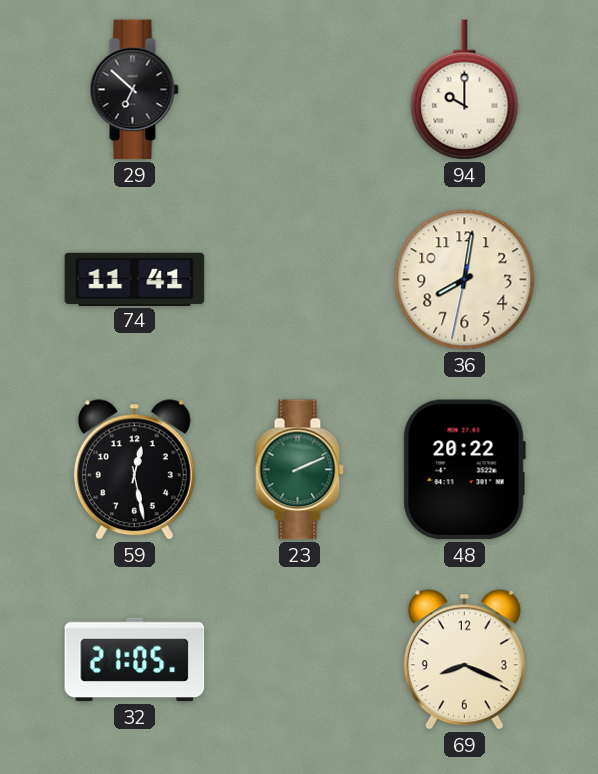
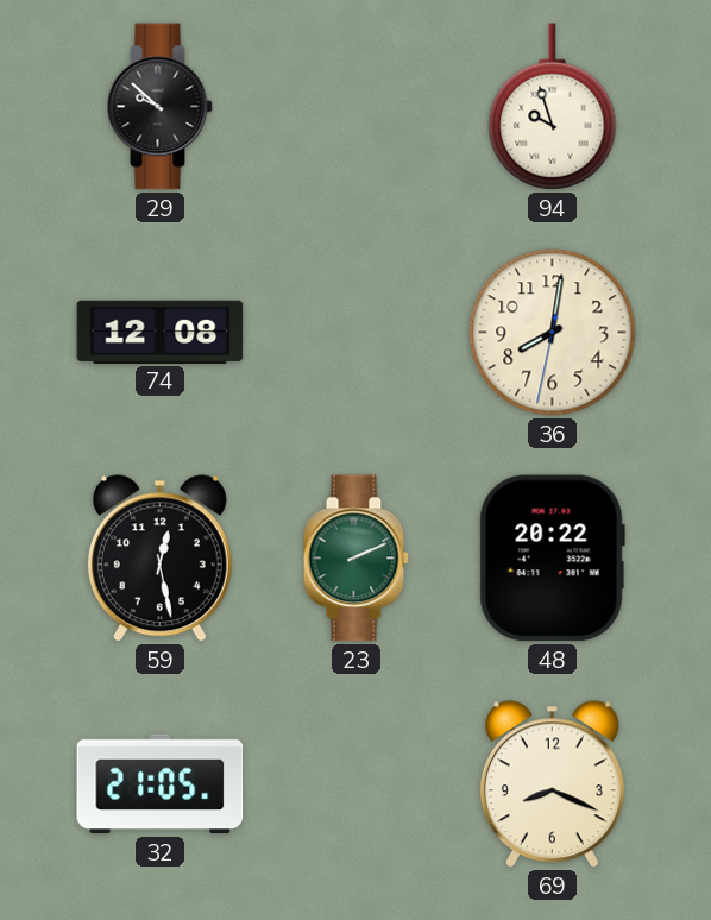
29: 6:52 -> 9:52
94: 10:00 -> 9:57
74: 11:41 -> 12:08
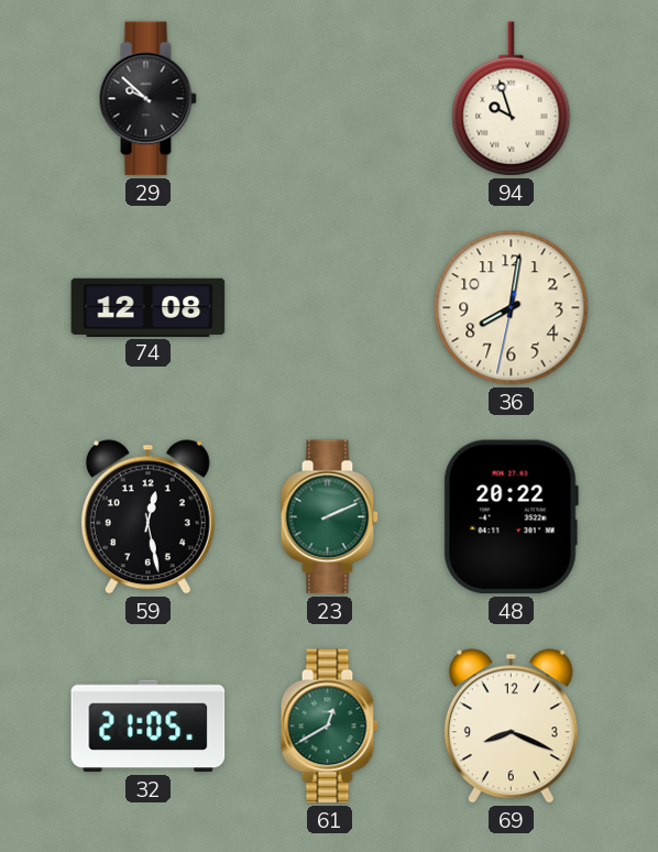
61: none -> 12:40
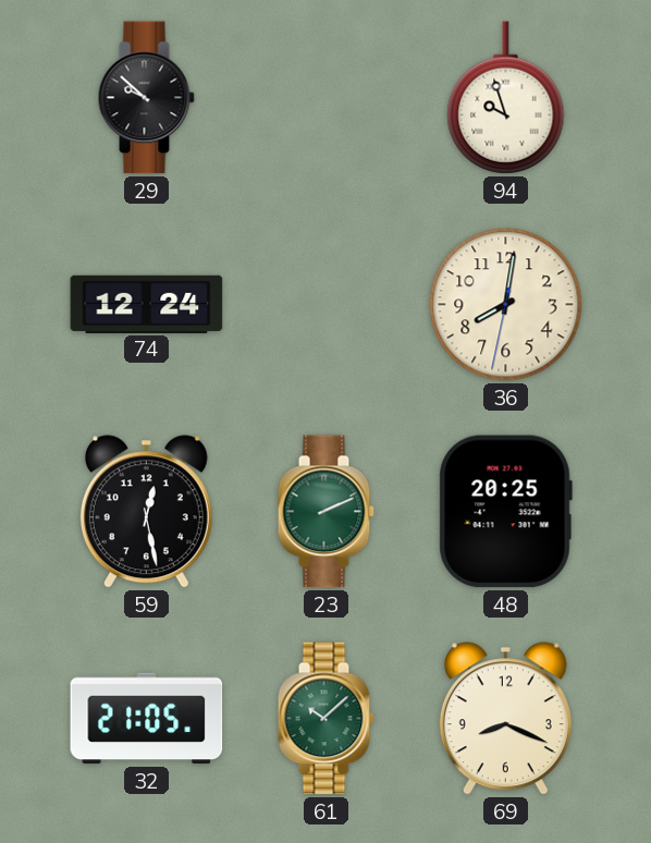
74: 12:08 -> 12:24
48: 20:22 -> 20:25
61: 12:40 -> 10:08
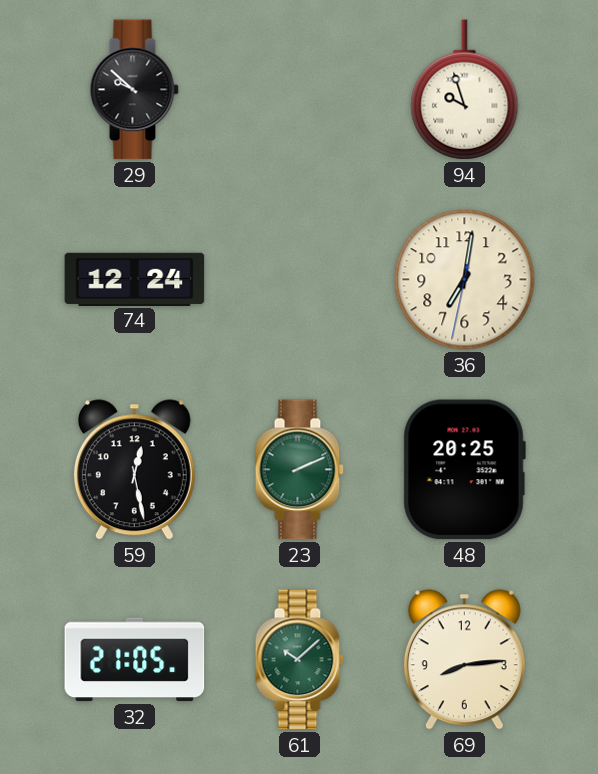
36: 8:01 -> 7:01
69: 8:19 -> 8:14
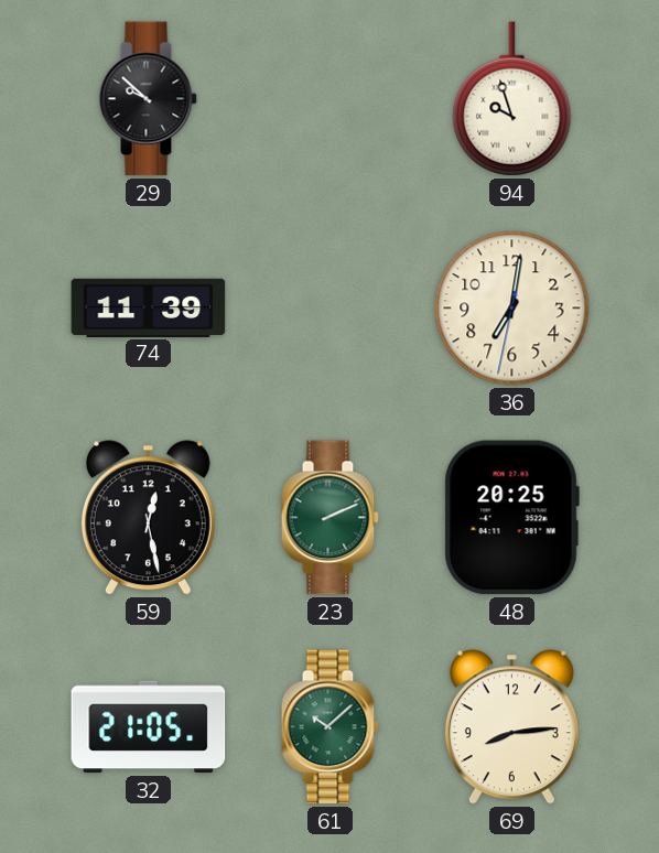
74: 12:24 -> 11:39
